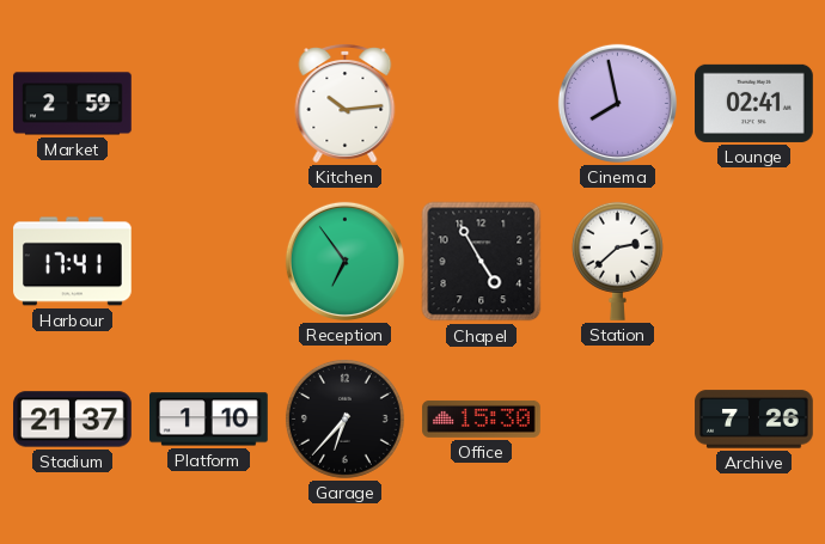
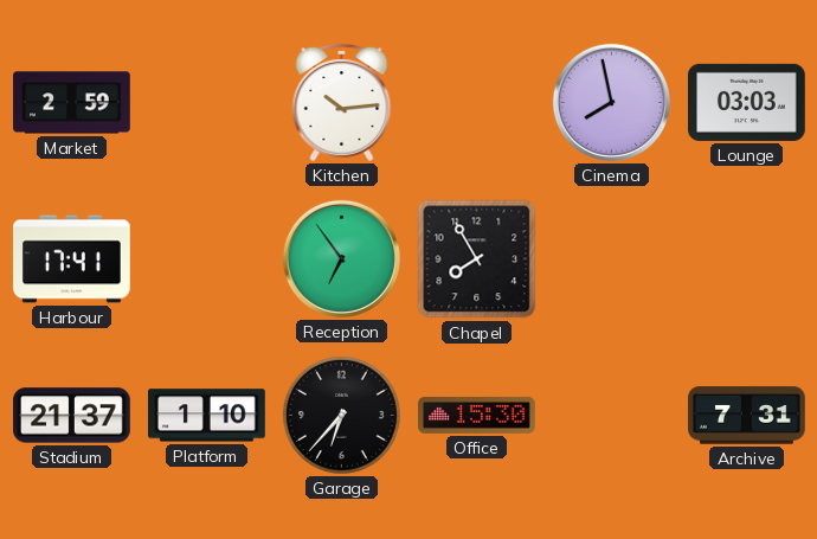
Lounge: 02:41 -> 03:03
Chapel: 4:55 -> 7:55
Station: 2:38 -> none
Archive: 7:26 -> 7:31
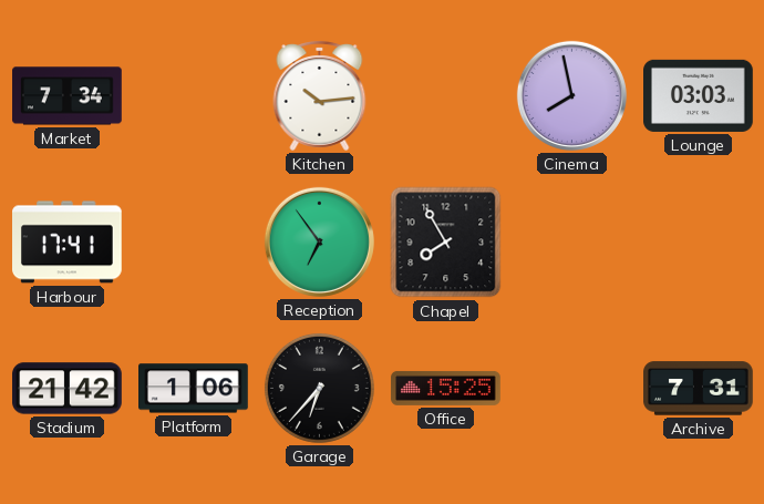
Market: 2:59 -> 7:34
Stadium: 21:37 -> 21:42
Platform: 1:10 -> 1:06
Office: 15:30 -> 15:25
